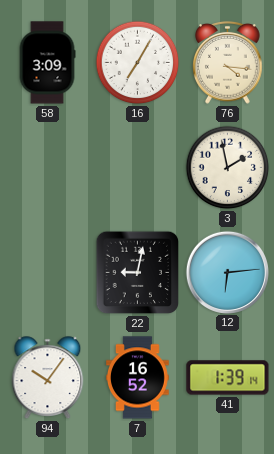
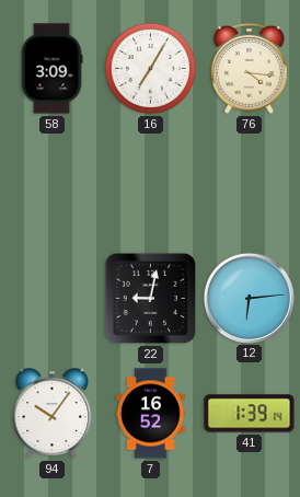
3: 1:58 -> none
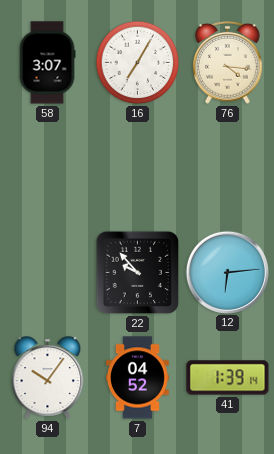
58: 3:09 -> 3:07
22: 9:02 -> 9:53
7: 16:52 -> 04:52
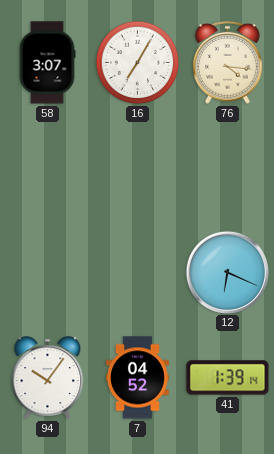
22: 9:53 -> none
12: 6:14 -> 6:19
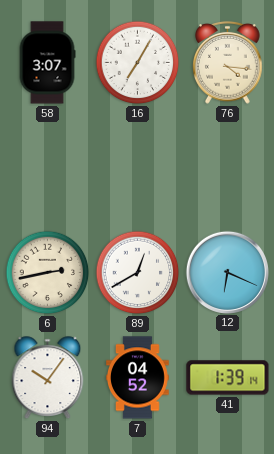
6: none -> 2:43
89: none -> 12:40
